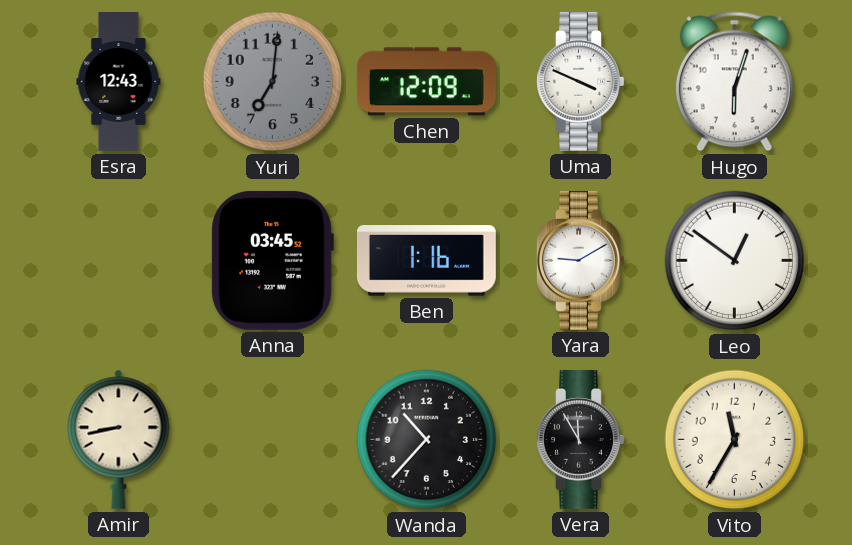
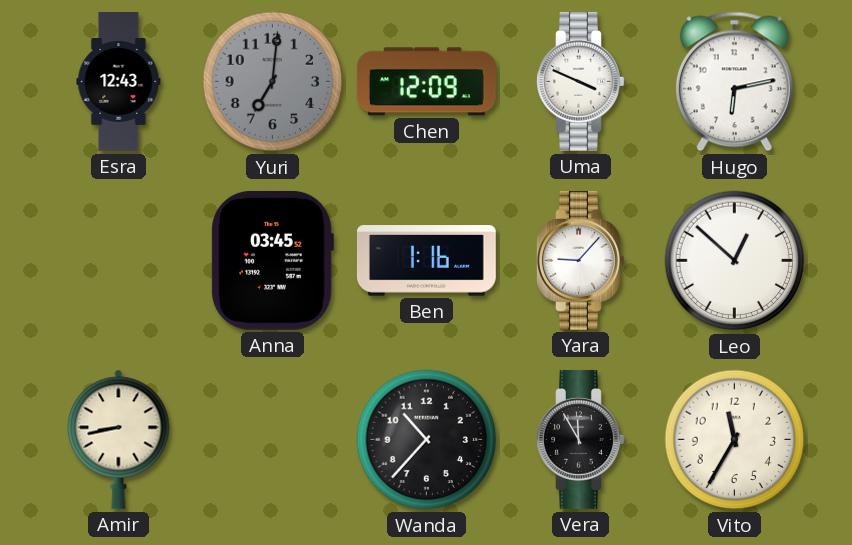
Hugo: 6:03 -> 6:13
Yara: 9:10 -> 9:07
Leo: 12:51 -> 12:52
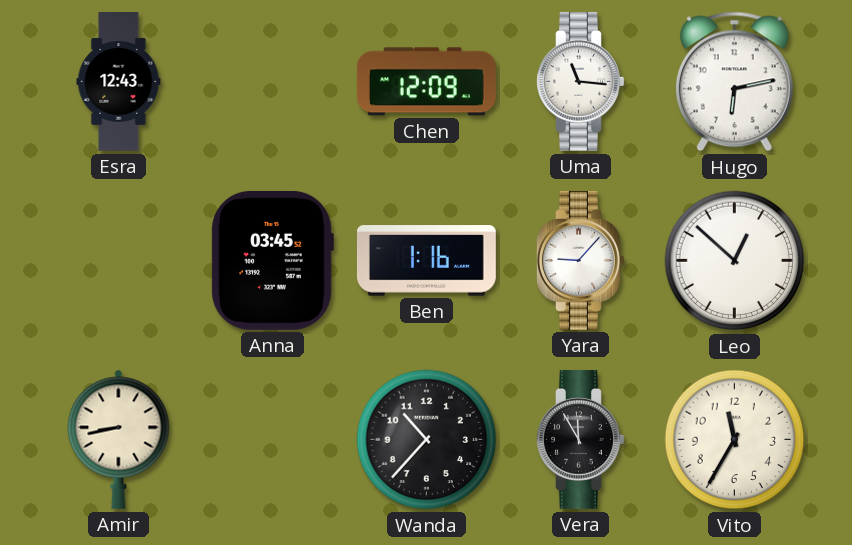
Yuri: 7:01 -> none
Uma: 3:49 -> 11:16
